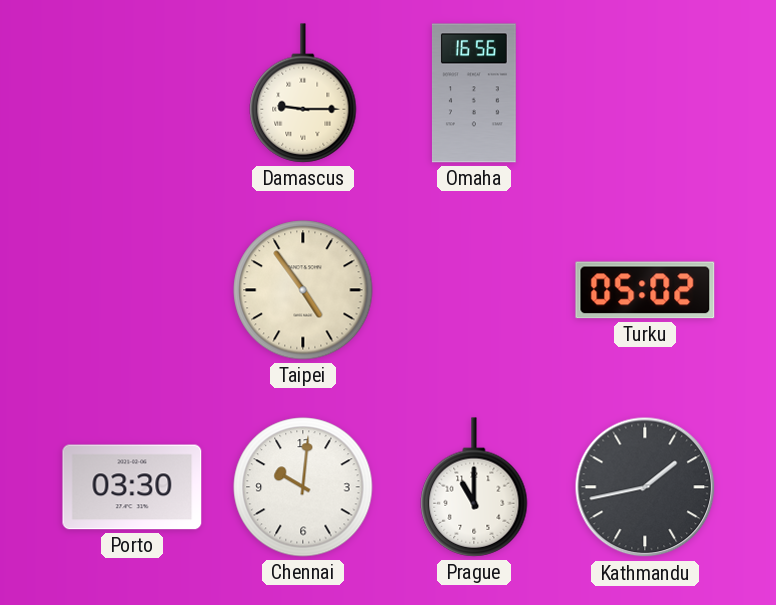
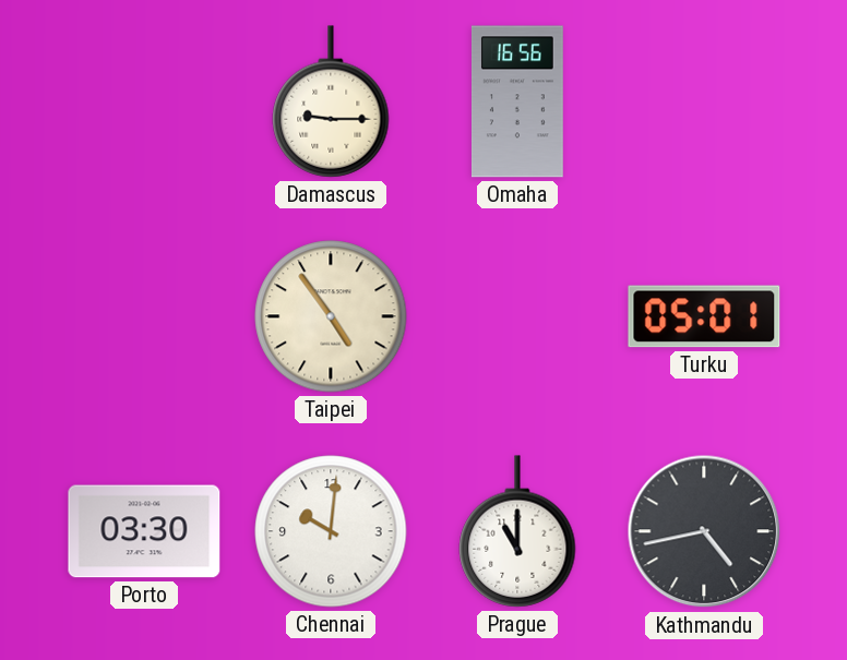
Turku: 05:02 -> 05:01
Kathmandu: 1:43 -> 4:43
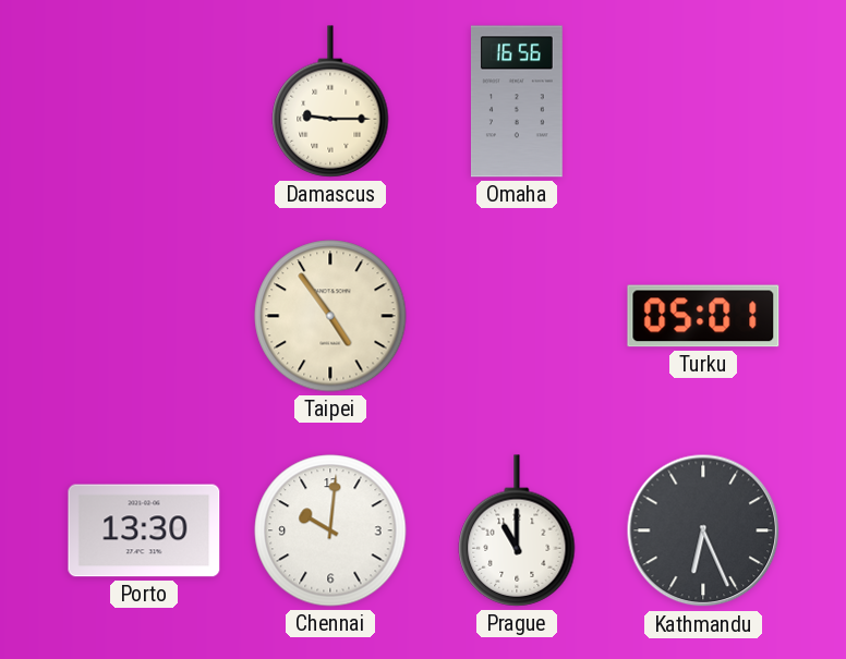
Porto: 03:30 -> 13:30
Kathmandu: 4:43 -> 6:26
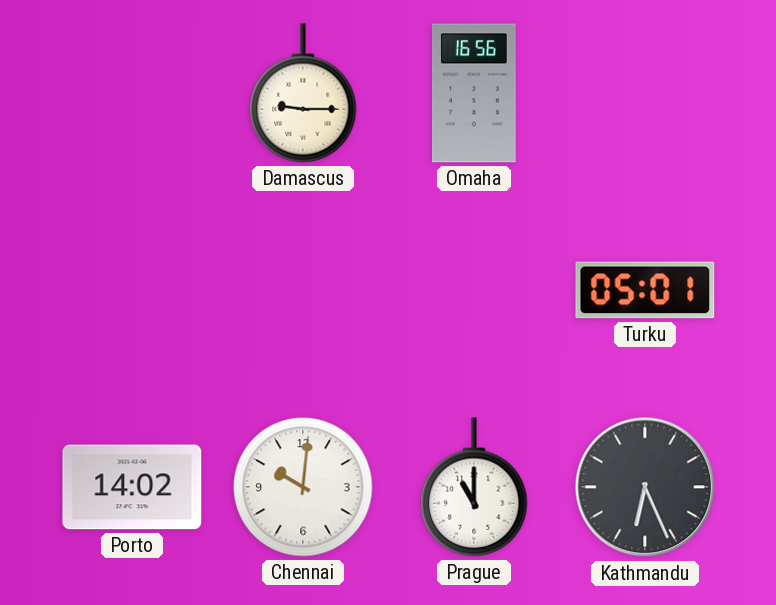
Taipei: 4:54 -> none
Porto: 13:30 -> 14:02
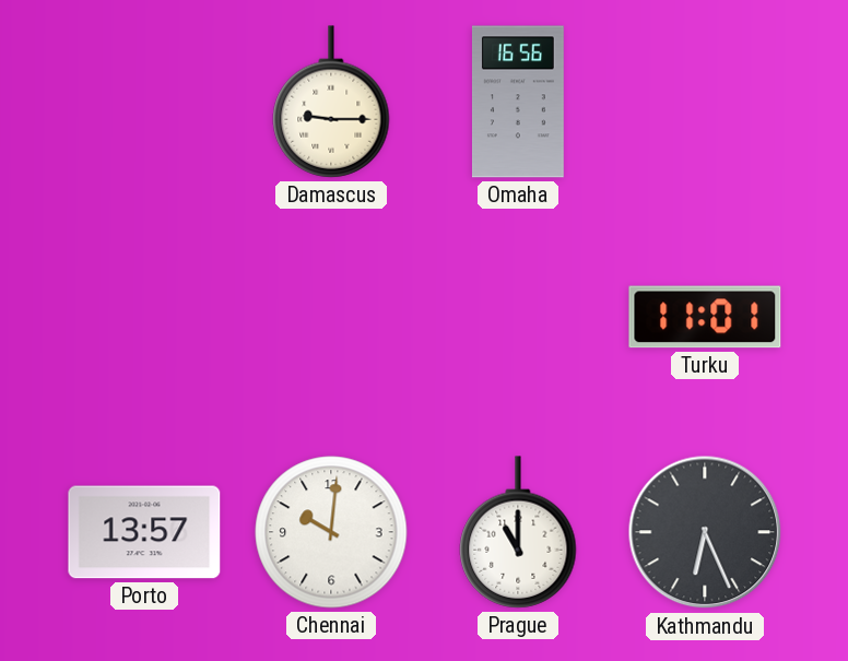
Turku: 05:01 -> 11:01
Porto: 14:02 -> 13:57
